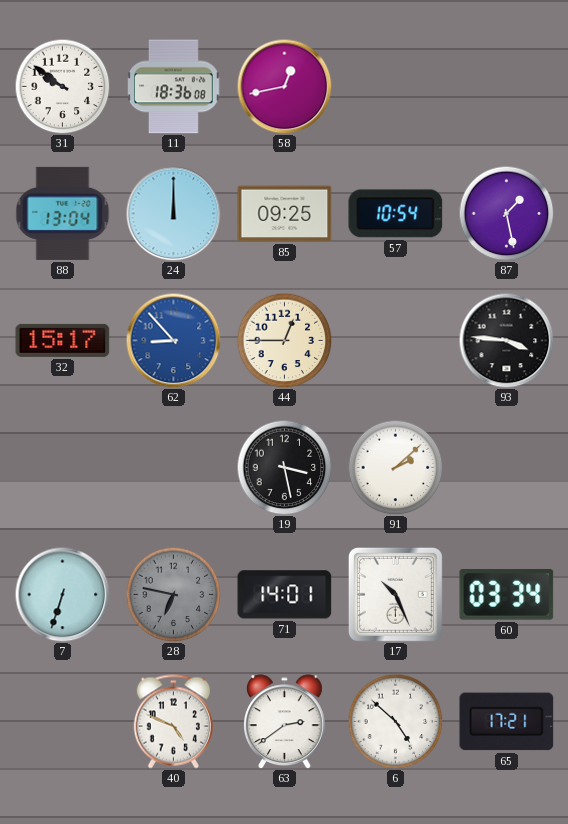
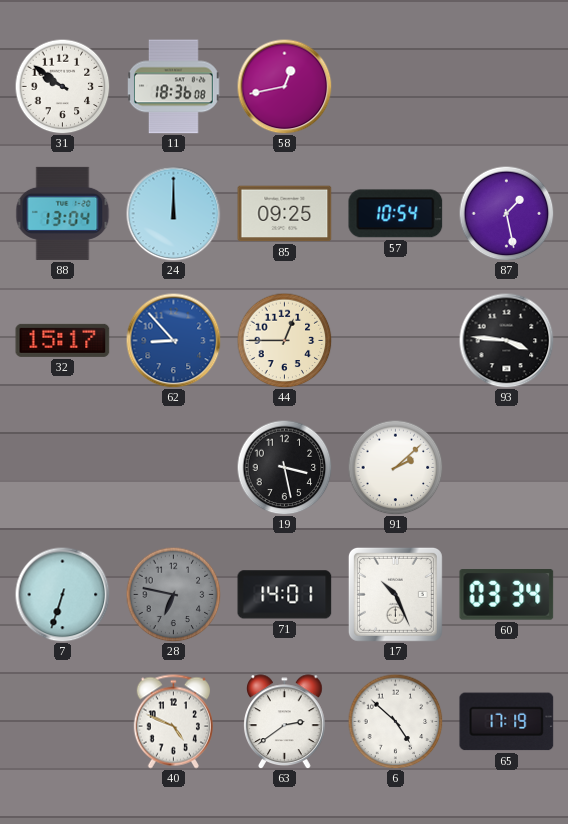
65: 17:21 -> 17:19
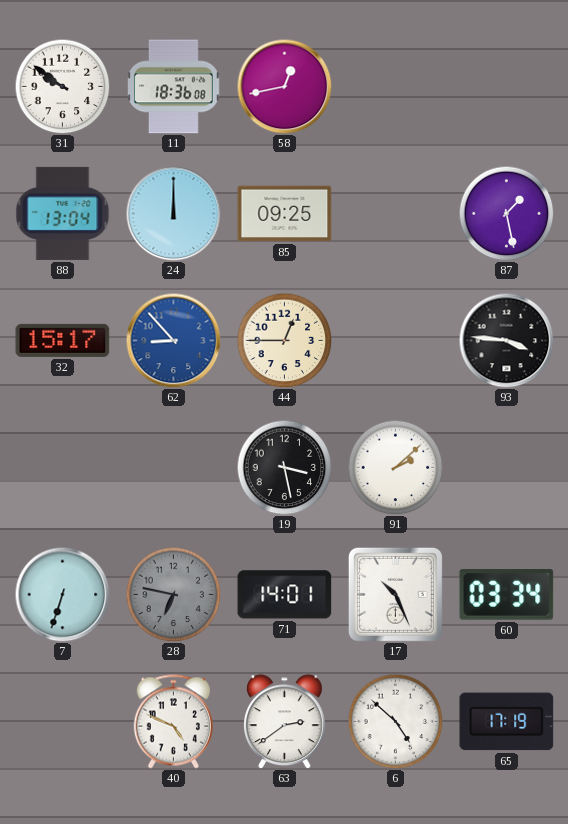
57: 10:54 -> none
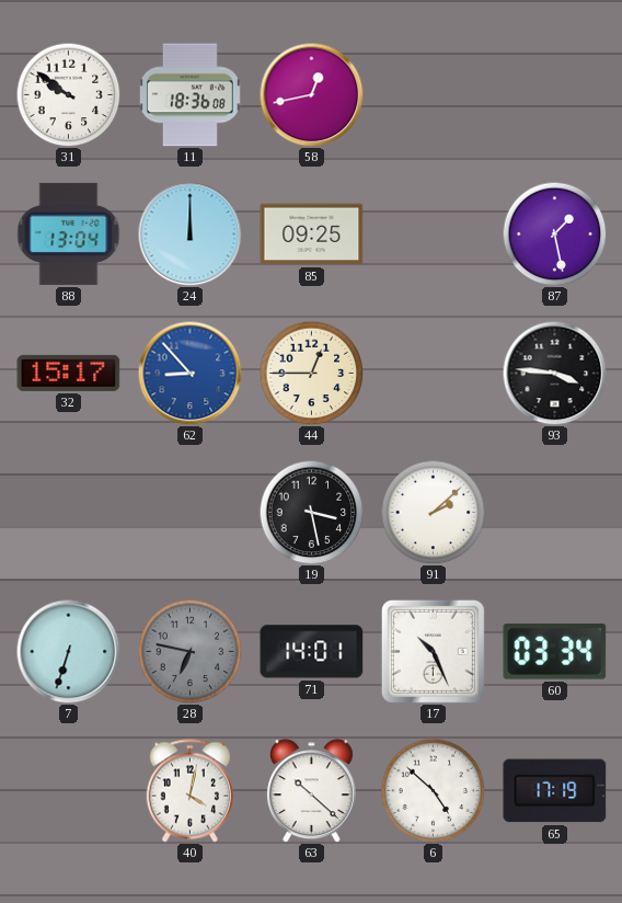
40: 4:49 -> 4:02
63: 2:39 -> 10:22
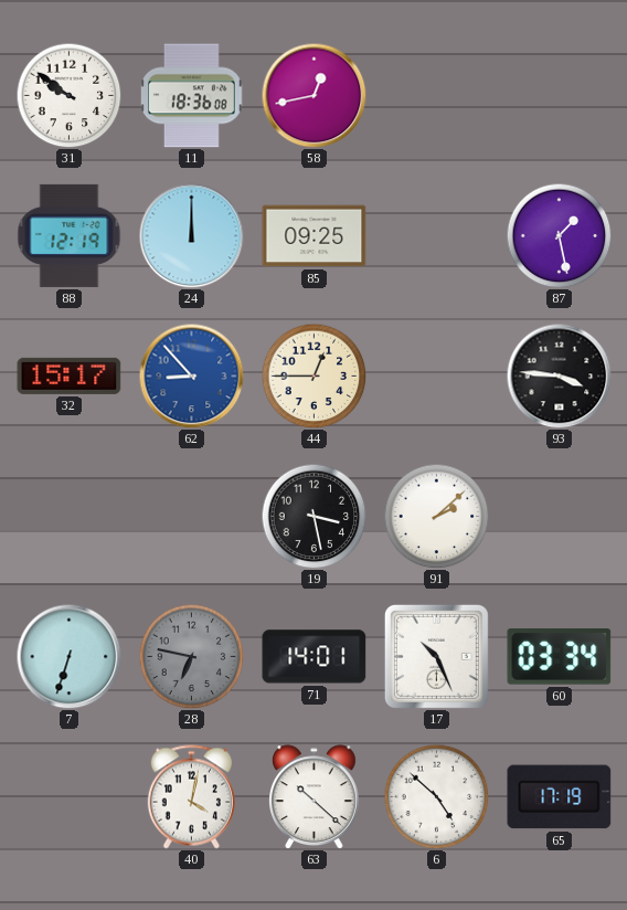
88: 13:04 -> 12:19
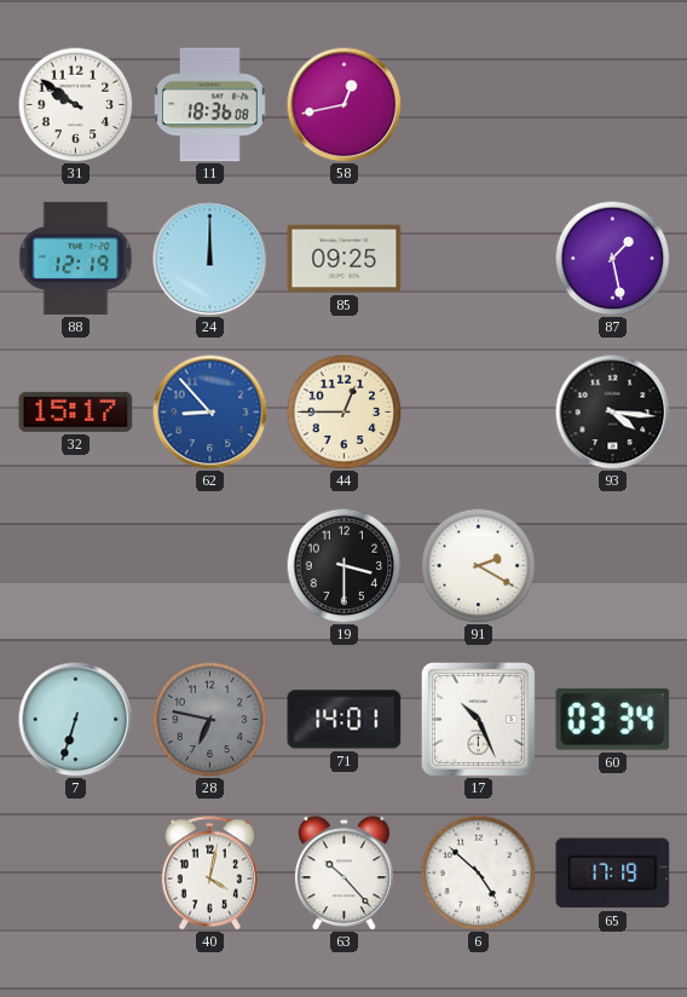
93: 3:46 -> 4:16
19: 3:28 -> 3:30
91: 2:08 -> 2:20
63: 10:22 -> 10:23
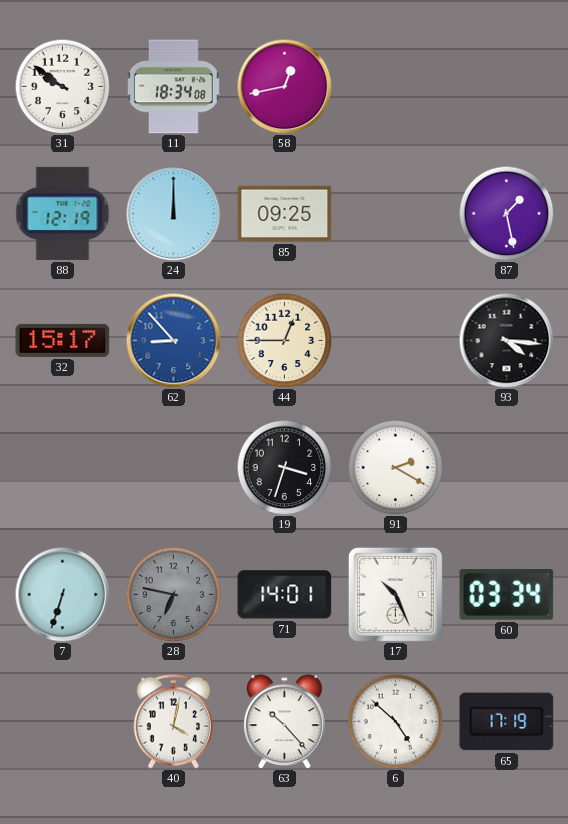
11: 18:36 -> 18:34
19: 3:30 -> 3:33
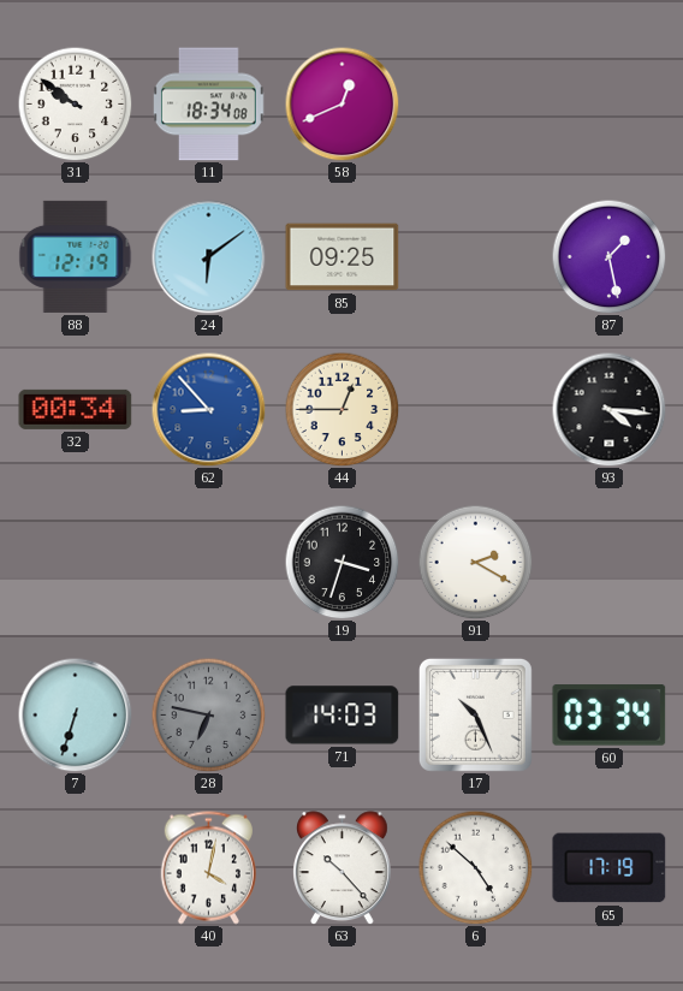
58: 12:43 -> 12:41
24: 12:00 -> 6:09
32: 15:17 -> 00:34
71: 14:01 -> 14:03
